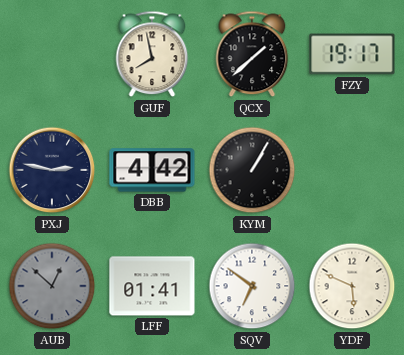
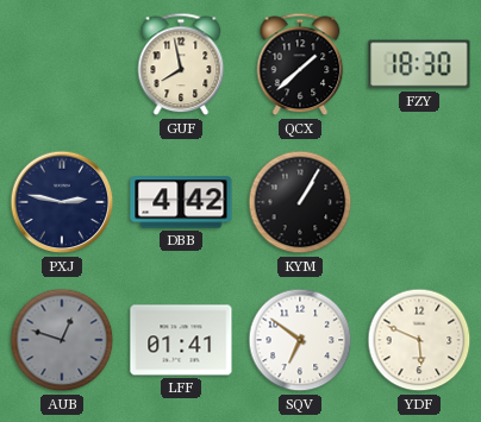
FZY: 19:17 -> 18:30
AUB: 12:52 -> 12:48
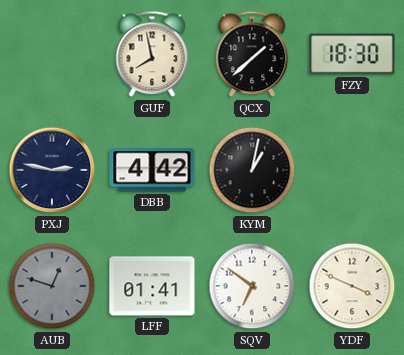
KYM: 1:05 -> 1:02
YDF: 5:49 -> 3:49
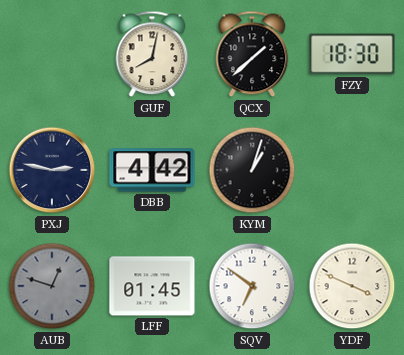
GUF: 7:58 -> 8:02
KYM: 1:02 -> 1:03
LFF: 01:41 -> 01:45
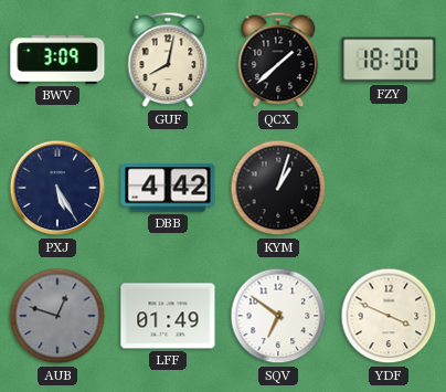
BWV: none -> 3:09
PXJ: 2:47 -> 5:25
LFF: 01:45 -> 01:49
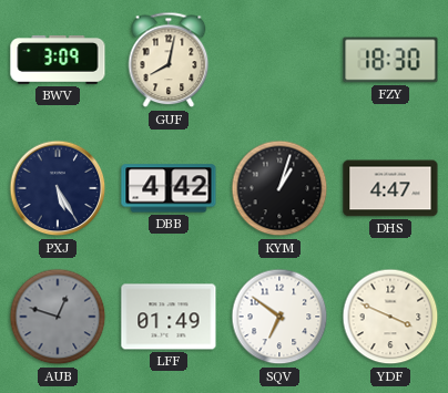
QCX: 1:38 -> none
DHS: none -> 4:47
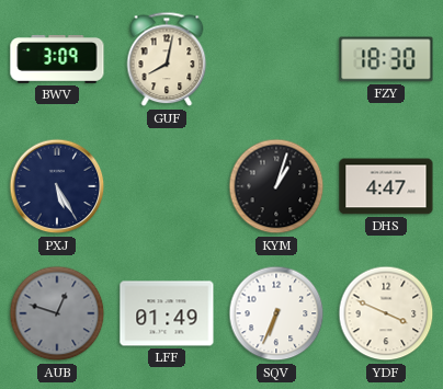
DBB: 4:42 -> none
SQV: 6:51 -> 6:34
